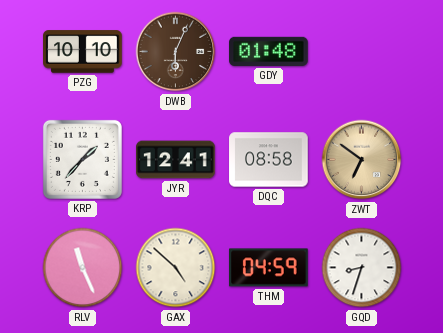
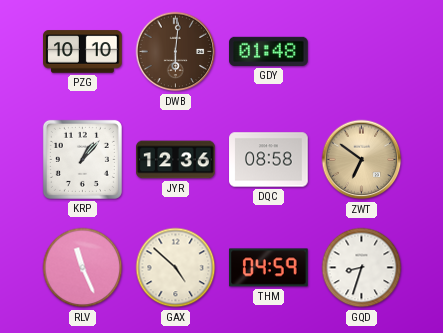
DWB: 6:04 -> 6:01
KRP: 1:37 -> 1:07
JYR: 12:41 -> 12:36
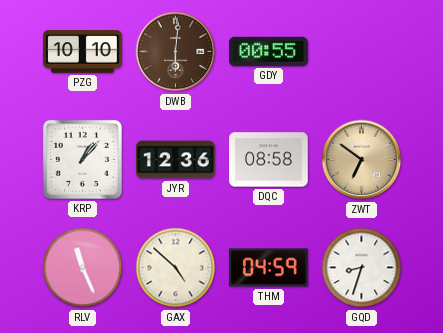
GDY: 01:48 -> 00:55
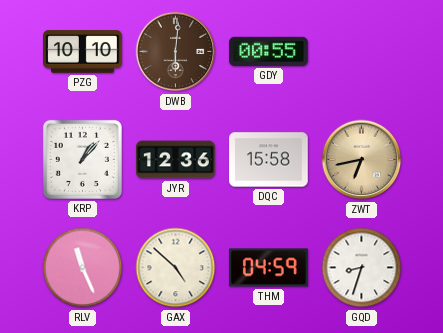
DQC: 08:58 -> 15:58
ZWT: 6:51 -> 6:43
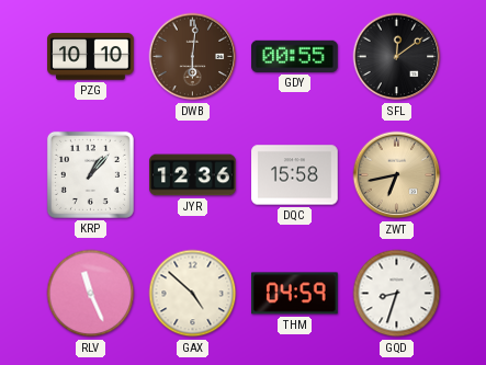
SFL: none -> 12:09
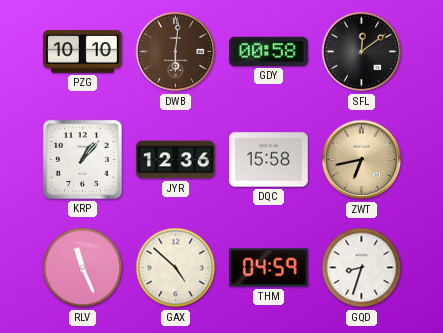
GDY: 00:55 -> 00:58
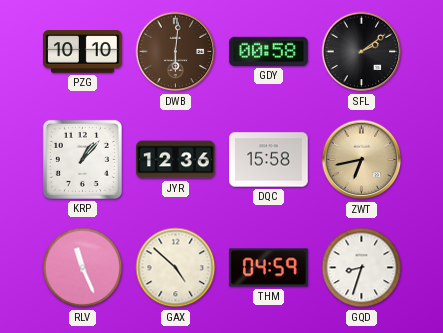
SFL: 12:09 -> 2:09
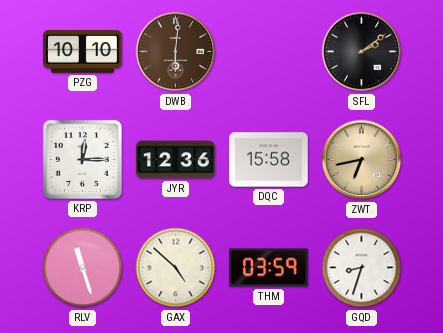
GDY: 00:58 -> none
KRP: 1:07 -> 12:15
RLV: 11:26 -> 11:27
THM: 04:59 -> 03:59
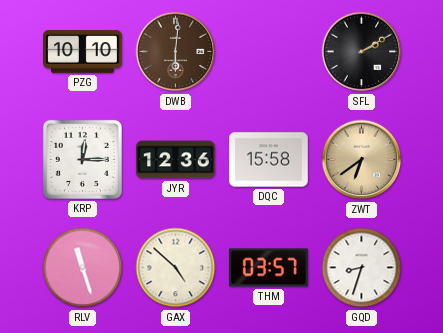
SFL: 2:09 -> 2:10
ZWT: 6:43 -> 6:39
THM: 03:59 -> 03:57
